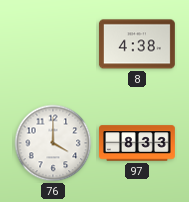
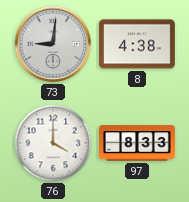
73: none -> 9:01
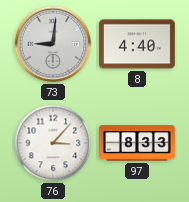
8: 4:38 -> 4:40
76: 4:00 -> 3:07
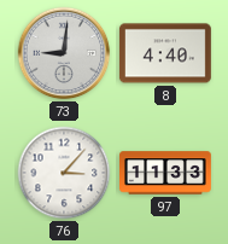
97: 8:33 -> 11:33
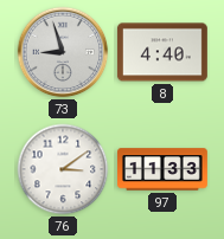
73: 9:01 -> 8:57
76: 3:07 -> 3:09
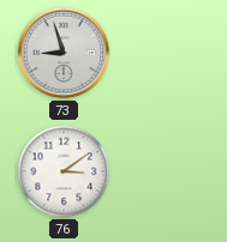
8: 4:40 -> none
97: 11:33 -> none
